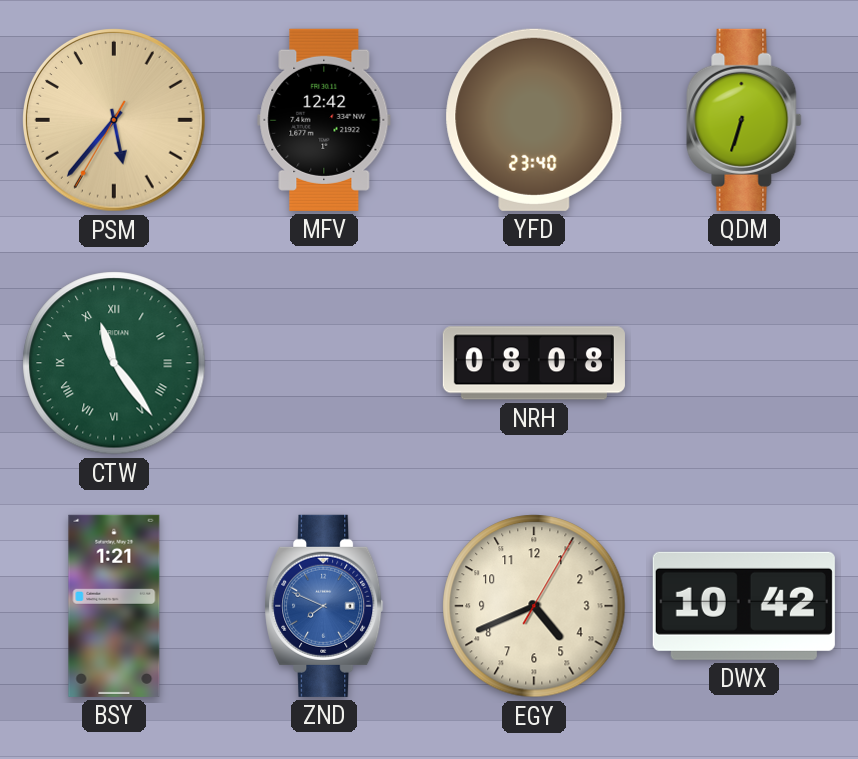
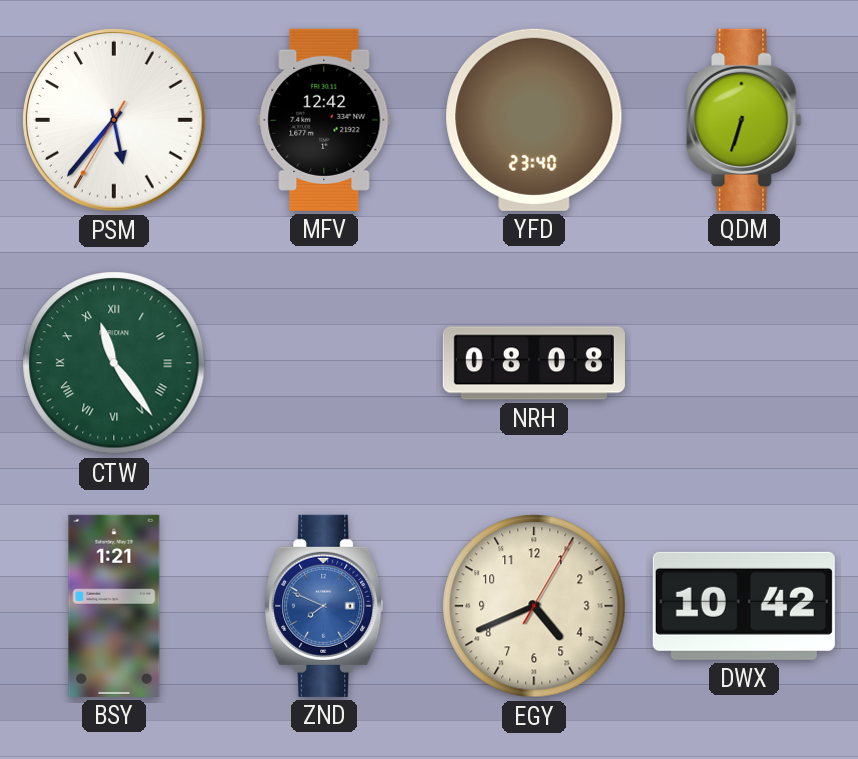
PSM dial: champagne -> white
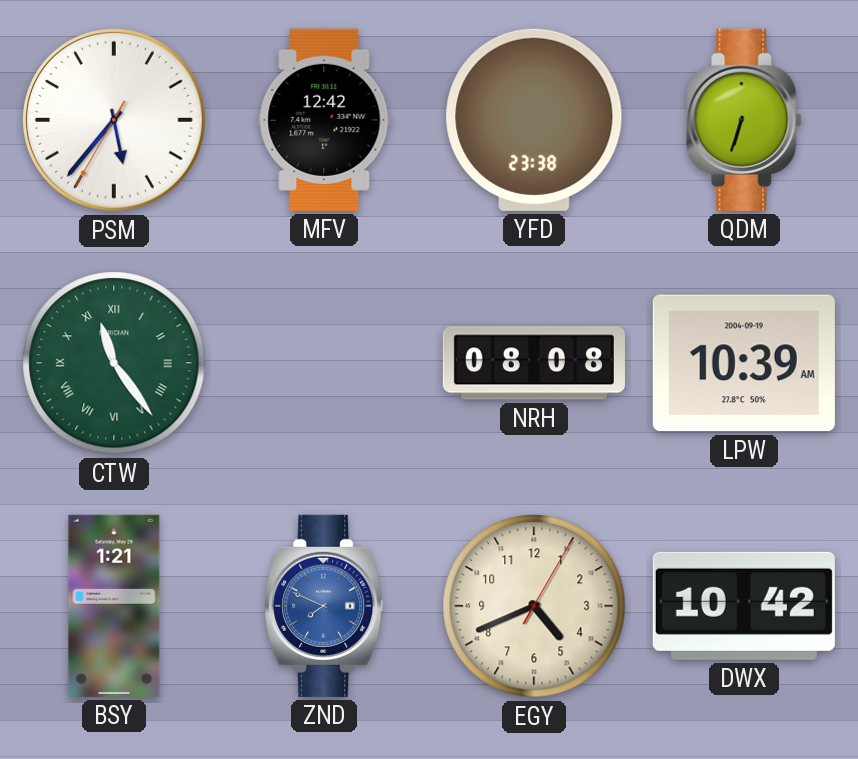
YFD: 23:40 -> 23:38
LPW: none -> 10:39
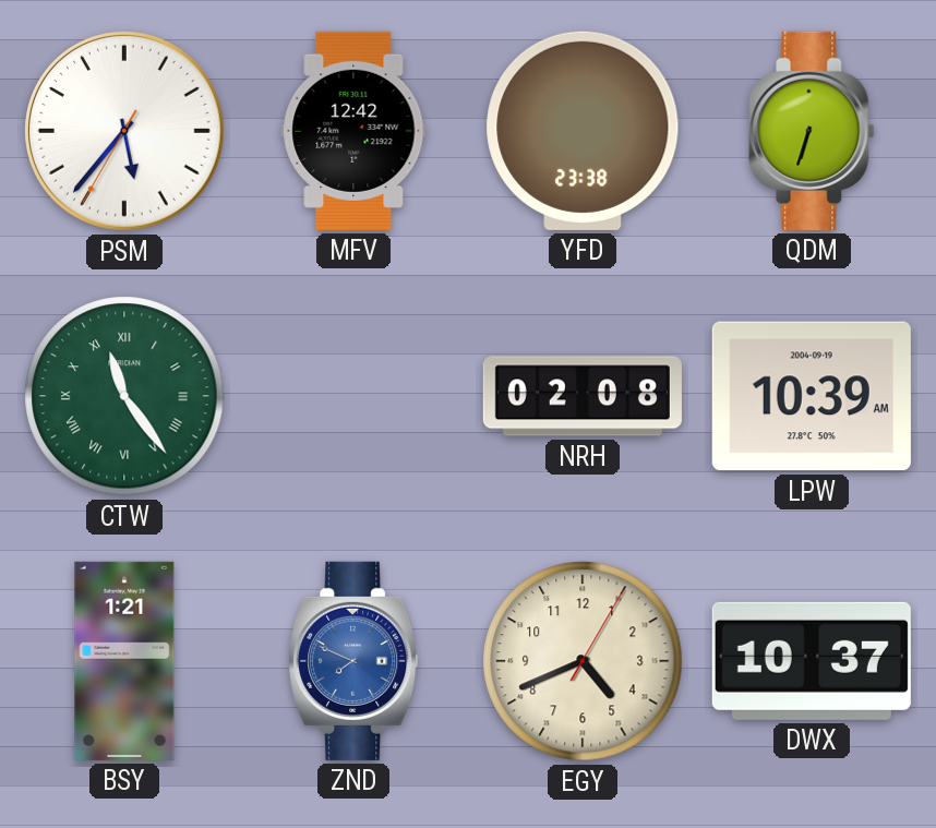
NRH: 08:08 -> 02:08
DWX: 10:42 -> 10:37
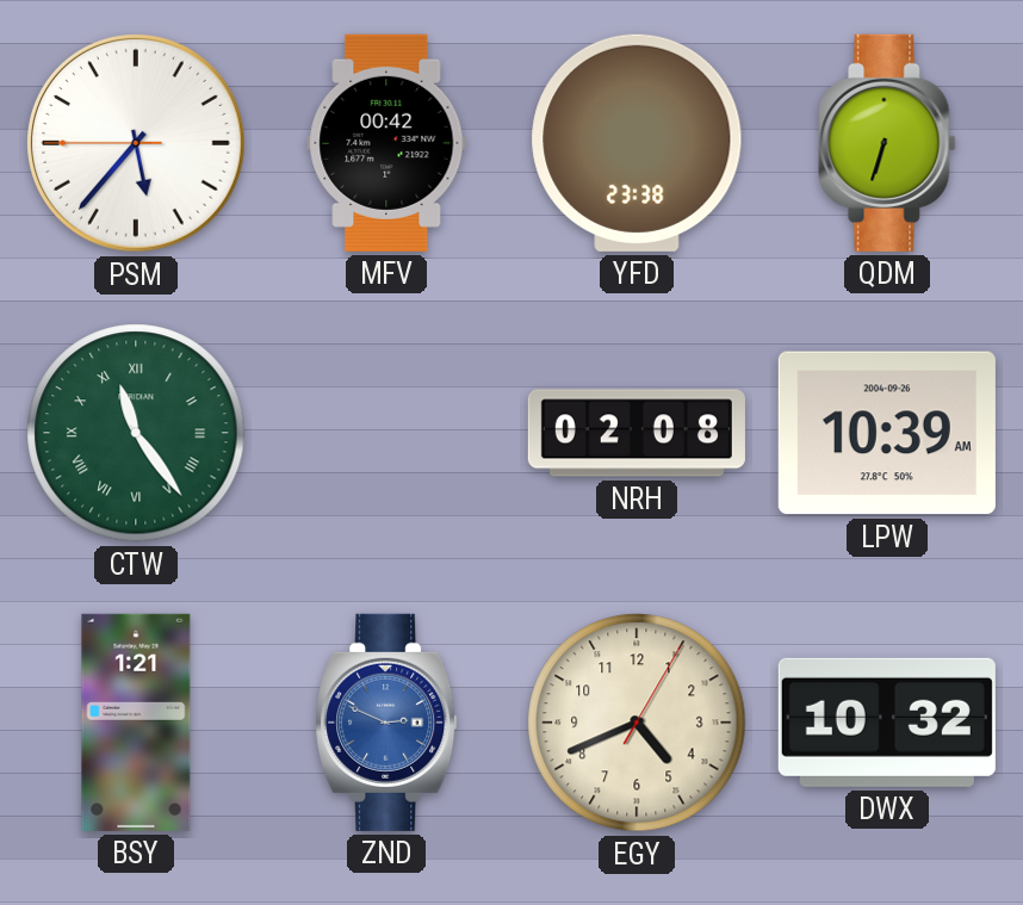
PSM: 5:36:35 -> 5:36:45
MFV: 12:42 -> 00:42
LPW date: 2004-09-19 -> 2004-09-26
ZND: 7:49 -> 2:49
DWX: 10:37 -> 10:32
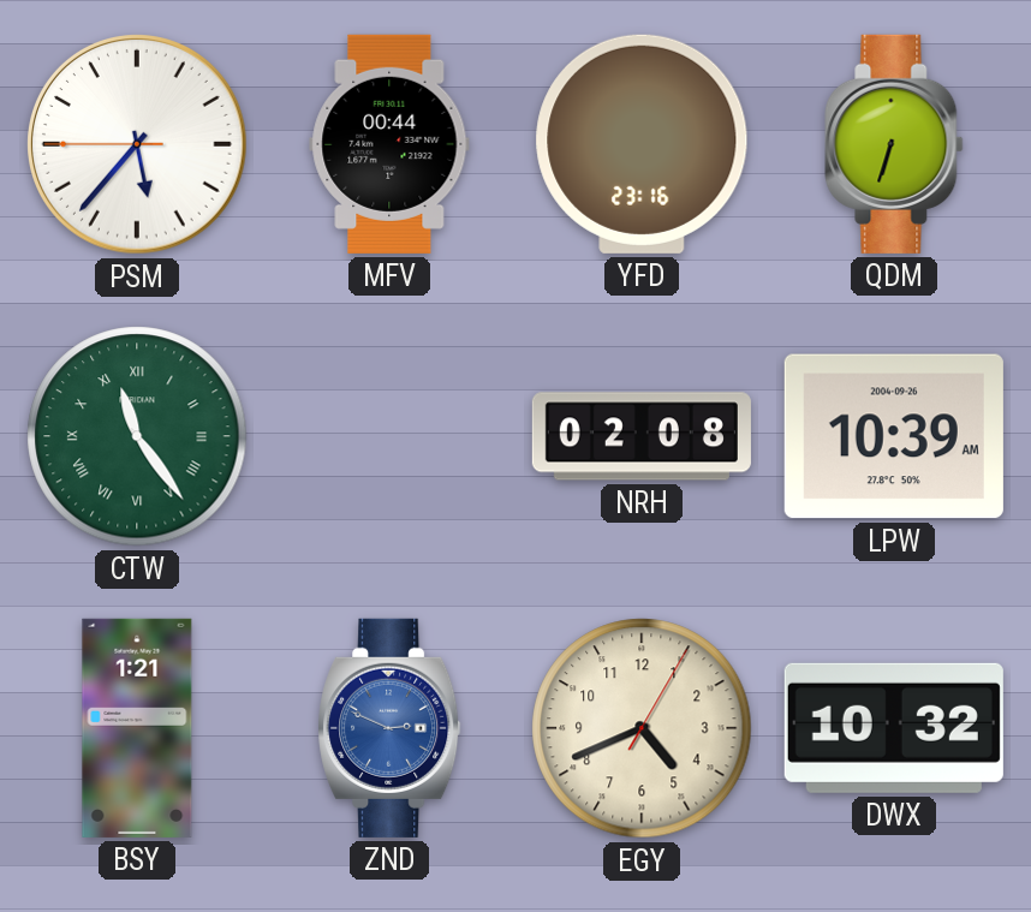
MFV: 00:42 -> 00:44
YFD: 23:38 -> 23:16
